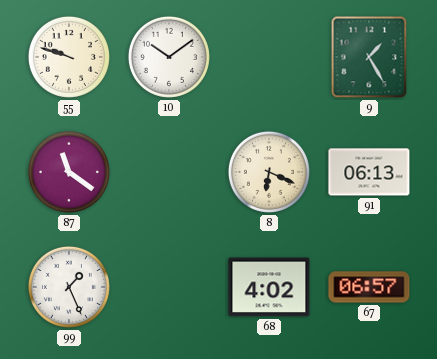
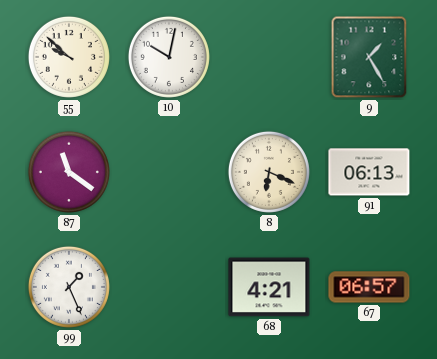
55: 9:48 -> 9:52
10: 10:09 -> 10:02
68: 4:02 -> 4:21
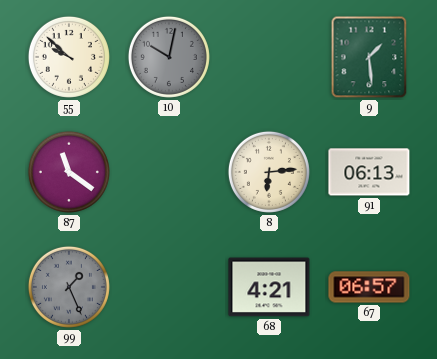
10 dial: white -> grey
9: 1:25 -> 1:29
8: 6:19 -> 6:14
99 dial: white -> grey
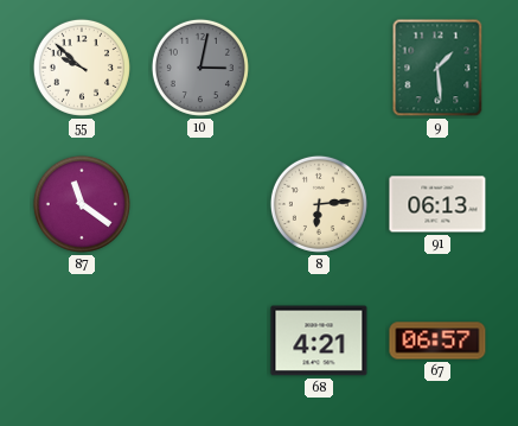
10: 10:02 -> 3:02
99: 1:26 -> none
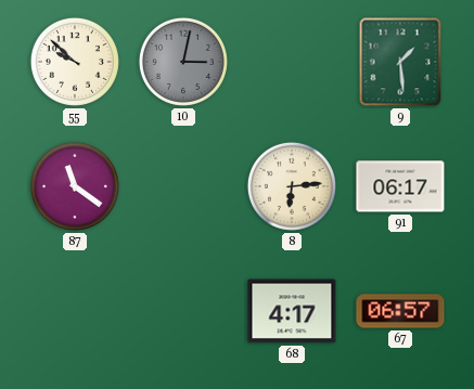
91: 06:13 -> 06:17
68: 4:21 -> 4:17
